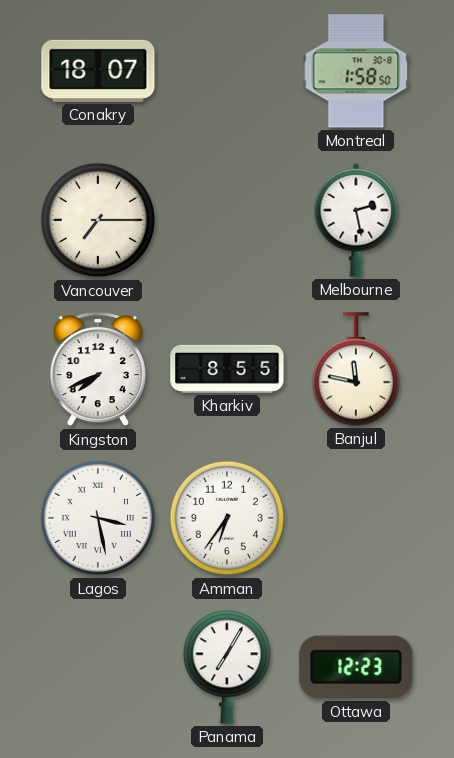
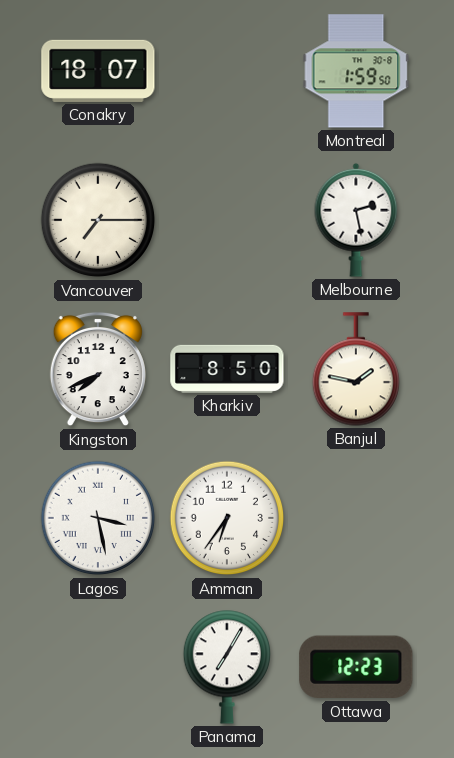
Montreal: 1:58 -> 1:59
Kharkiv: 8:55 -> 8:50
Banjul: 11:47 -> 1:47
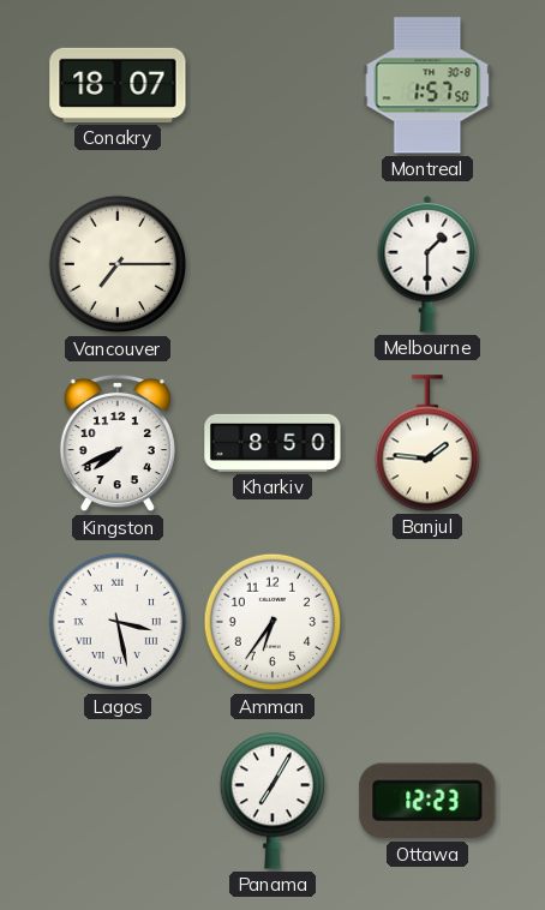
Montreal: 1:59 -> 1:57
Melbourne: 2:28 -> 1:30
Banjul: 1:47 -> 1:46
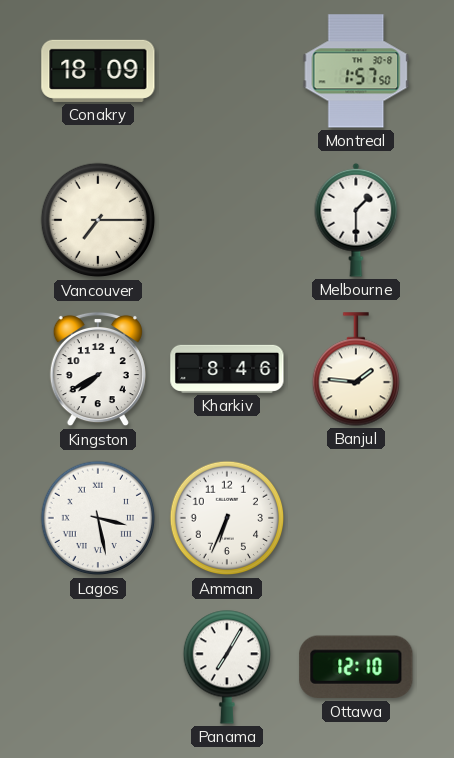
Conakry: 18:07 -> 18:09
Kingston: 7:41 -> 7:40
Kharkiv: 8:50 -> 8:46
Amman: 6:36 -> 6:34
Ottawa: 12:23 -> 12:10
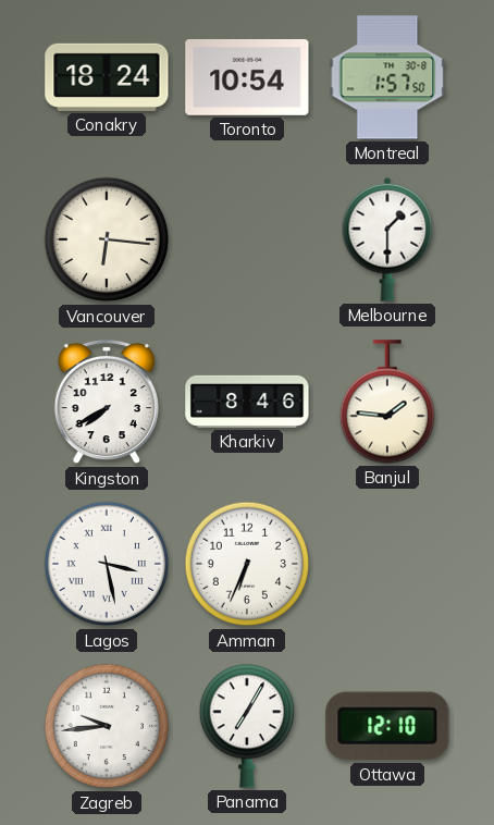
Conakry: 18:09 -> 18:24
Toronto: none -> 10:54
Vancouver: 7:15 -> 6:16
Zagreb: none -> 9:44
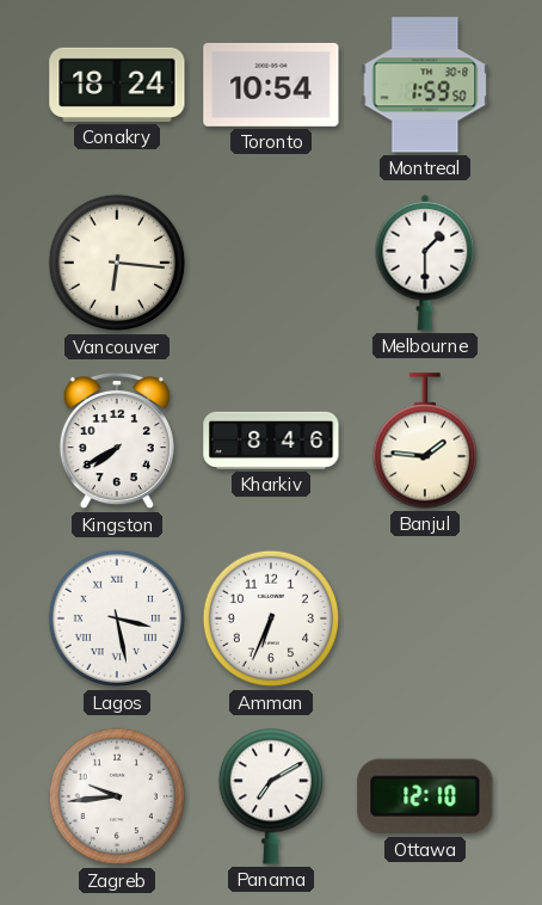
Montreal: 1:57 -> 1:59
Panama: 7:05 -> 7:10
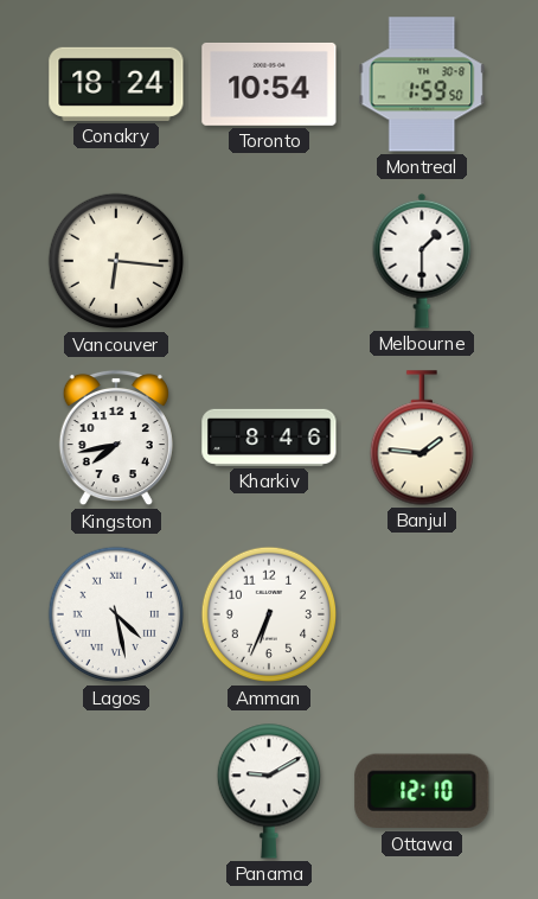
Kingston: 7:40 -> 7:43
Lagos: 3:28 -> 4:28
Zagreb: 9:44 -> none
Panama: 7:10 -> 9:10
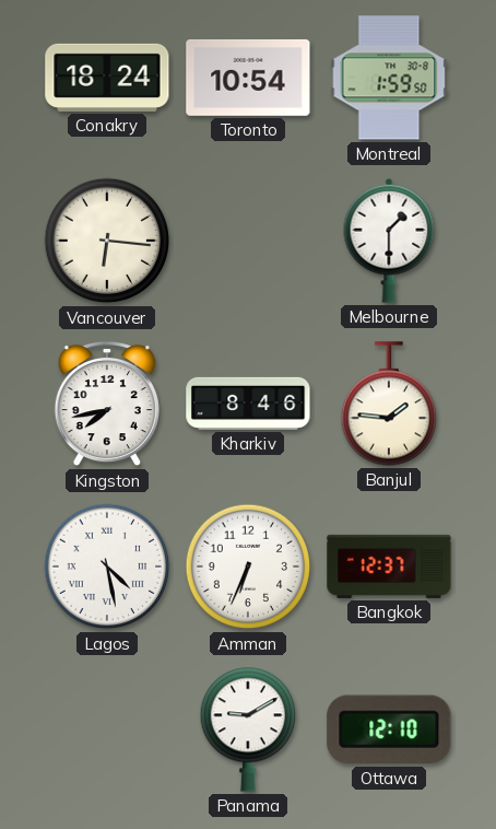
Bangkok: none -> 12:37
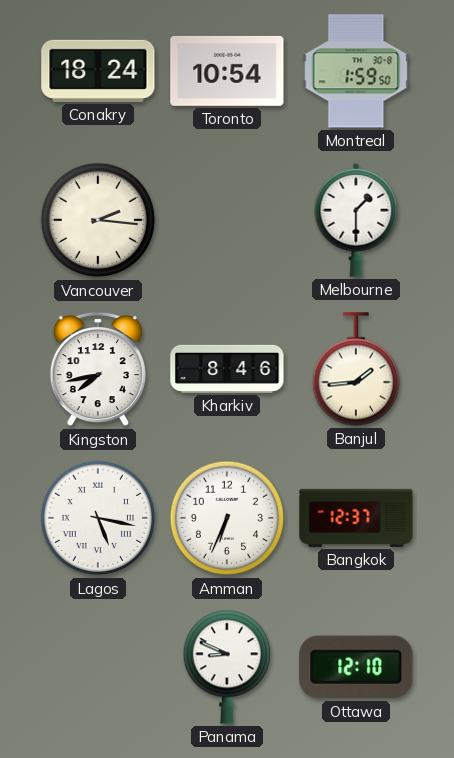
Vancouver: 6:16 -> 2:16
Banjul: 1:46 -> 1:44
Lagos: 4:28 -> 5:17
Panama: 9:10 -> 8:49
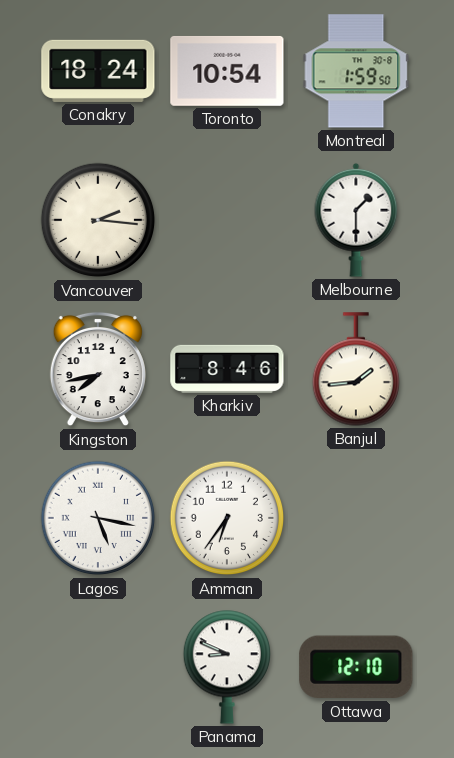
Amman: 6:34 -> 6:36
Bangkok: 12:37 -> none
